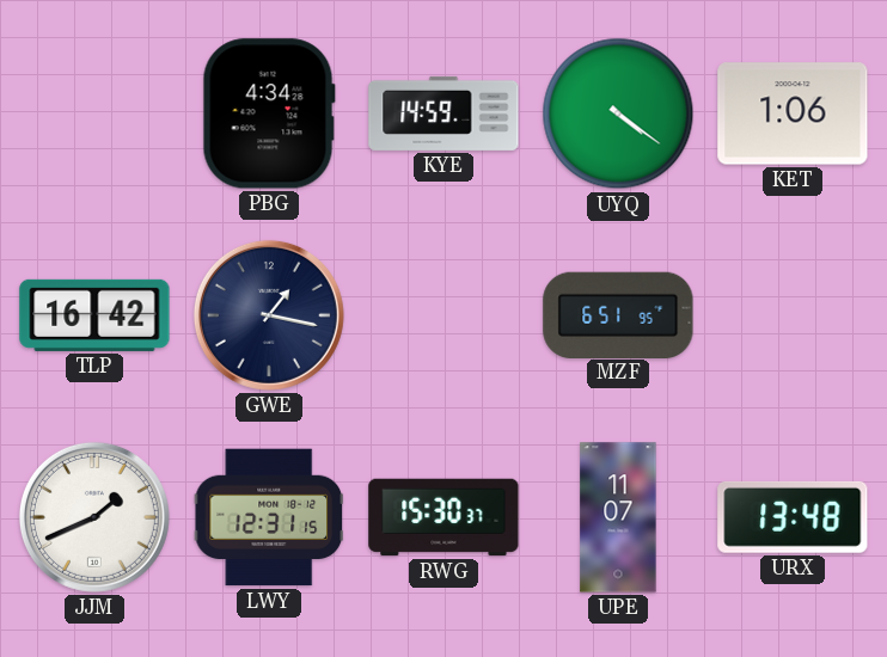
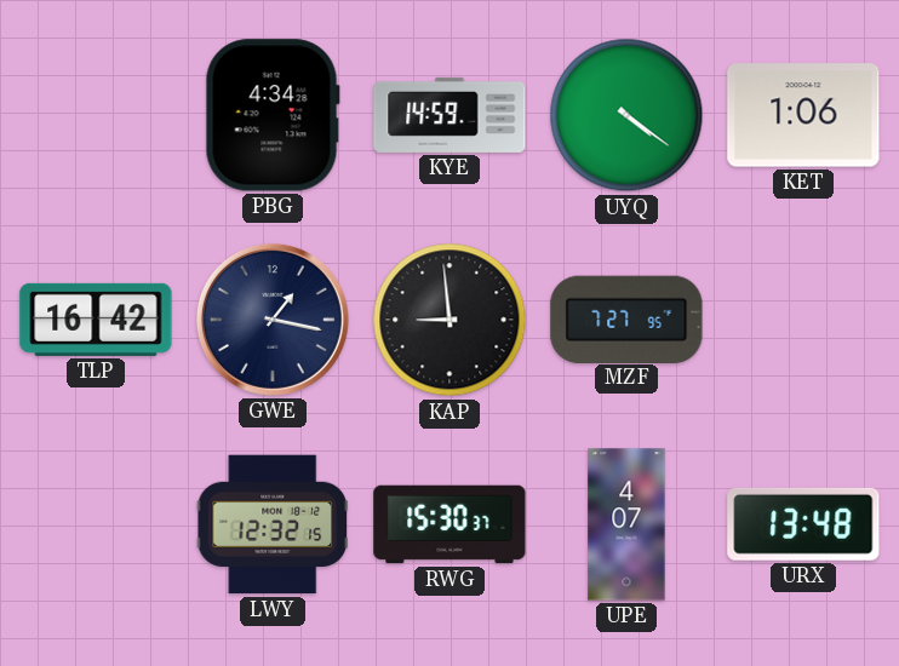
KAP: none -> 8:59
MZF: 6:51 -> 7:27
JJM: 1:41 -> none
LWY: 12:31 -> 12:32
UPE: 11:07 -> 4:07
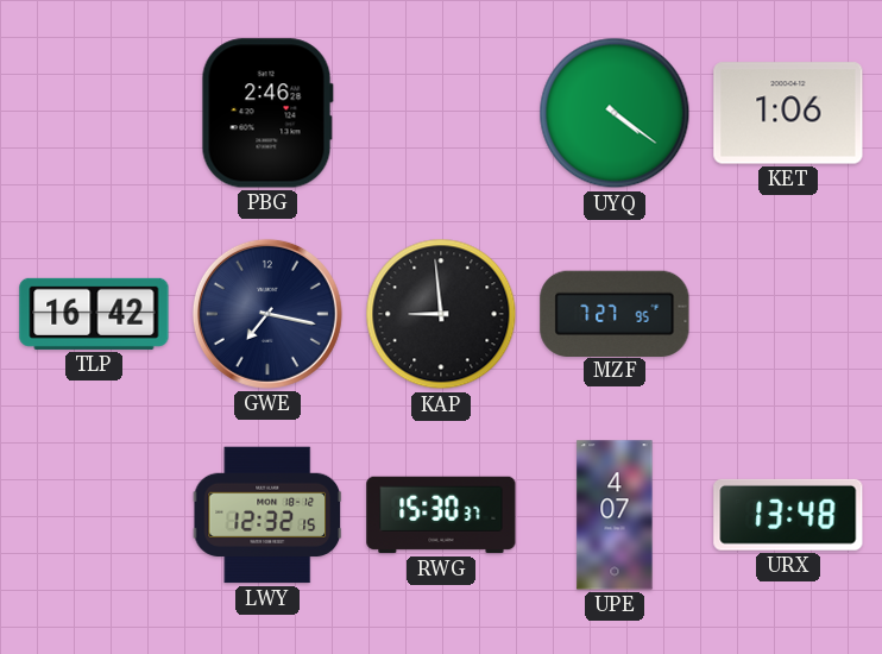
PBG: 4:34 -> 2:46
KYE: 14:59 -> none
GWE: 1:17 -> 7:17
